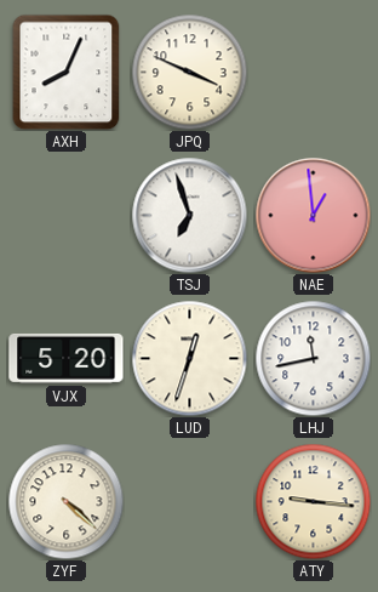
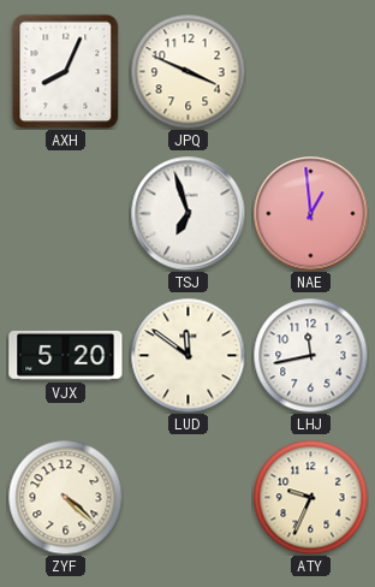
LUD: 12:33 -> 11:51
ATY: 9:16 -> 9:34
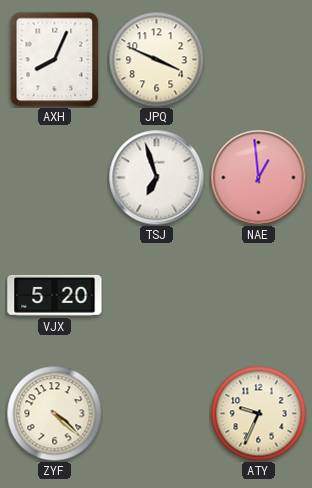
LUD: 11:51 -> none
LHJ: 11:43 -> none
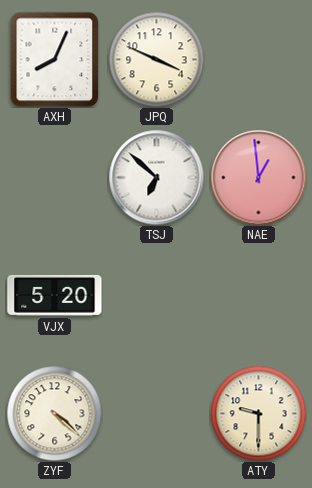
TSJ: 6:57 -> 6:52
ATY: 9:34 -> 9:30
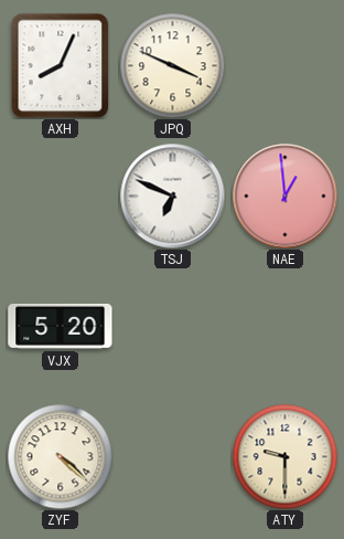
TSJ: 6:52 -> 6:49
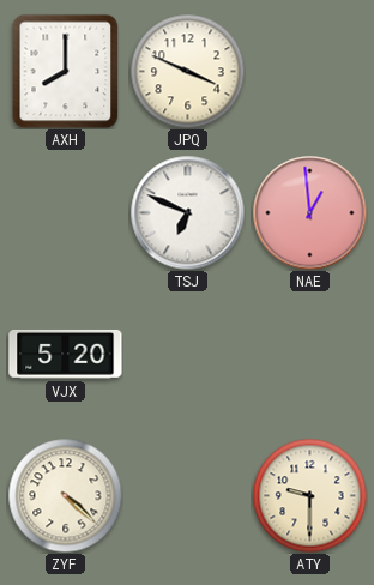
AXH: 8:04 -> 8:00
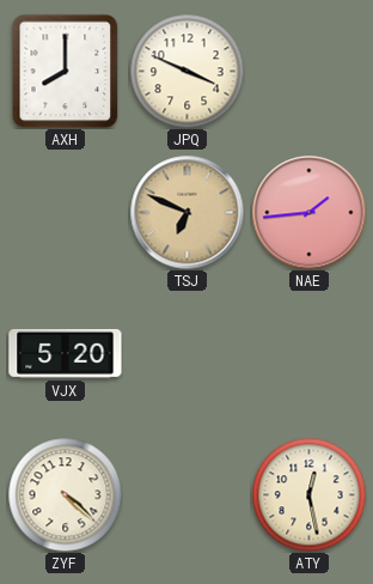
TSJ dial: white -> champagne
NAE: 12:59 -> 1:44
ATY: 9:30 -> 12:28
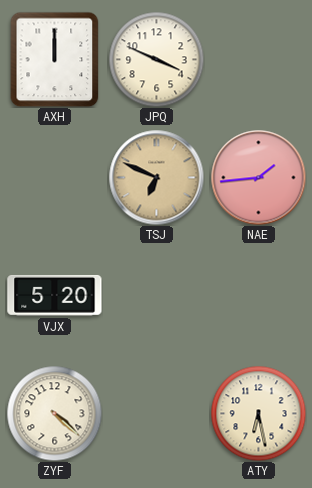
AXH: 8:00 -> 12:00
ATY: 12:28 -> 6:28
